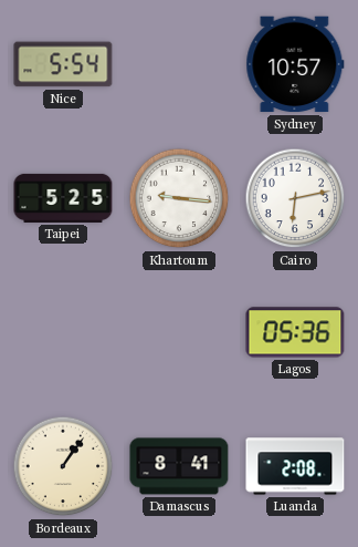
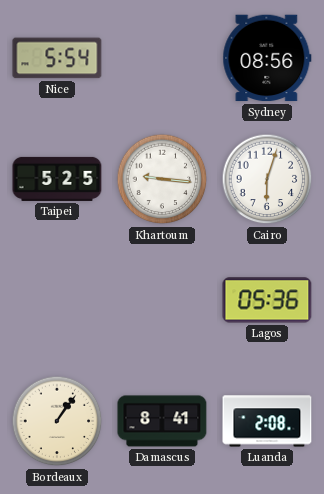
Sydney: 10:57 -> 08:56
Cairo: 6:13 -> 6:03
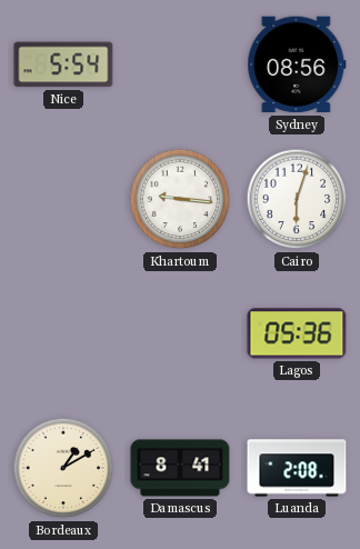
Taipei: 5:25 -> none
Bordeaux: 1:06 -> 1:10
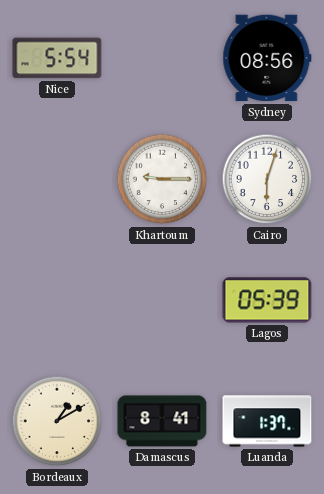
Khartoum: 9:16 -> 9:15
Lagos: 05:36 -> 05:39
Luanda: 2:08 -> 1:37
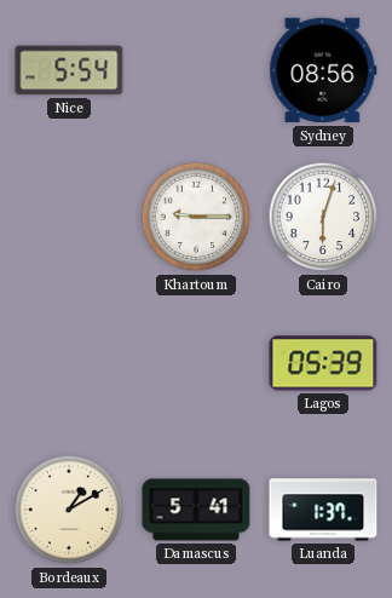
Damascus: 8:41 -> 5:41
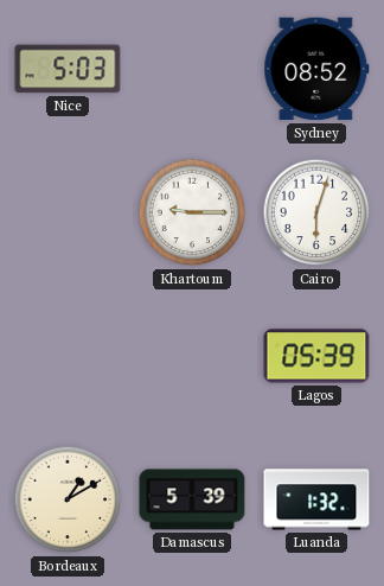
Nice: 5:54 -> 5:03
Sydney: 08:56 -> 08:52
Damascus: 5:41 -> 5:39
Luanda: 1:37 -> 1:32
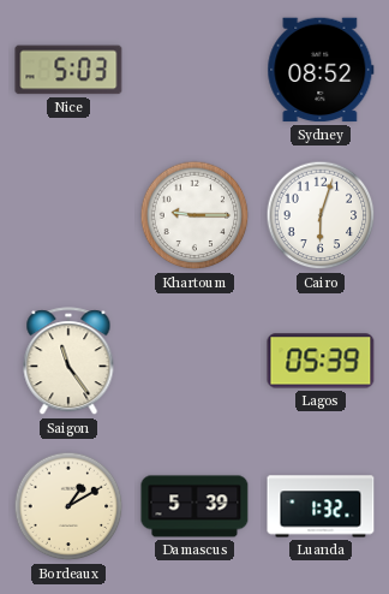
Saigon: none -> 11:24
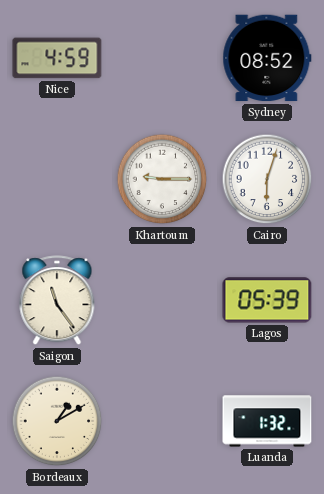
Nice: 5:03 -> 4:59
Damascus: 5:39 -> none
